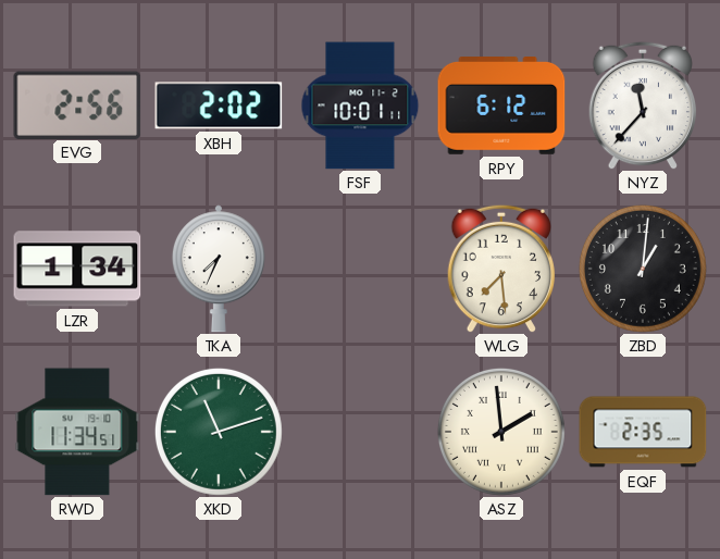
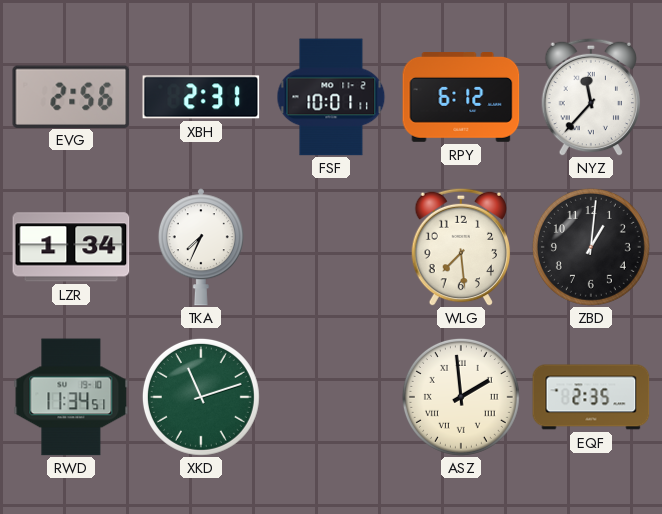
XBH: 2:02 -> 2:31
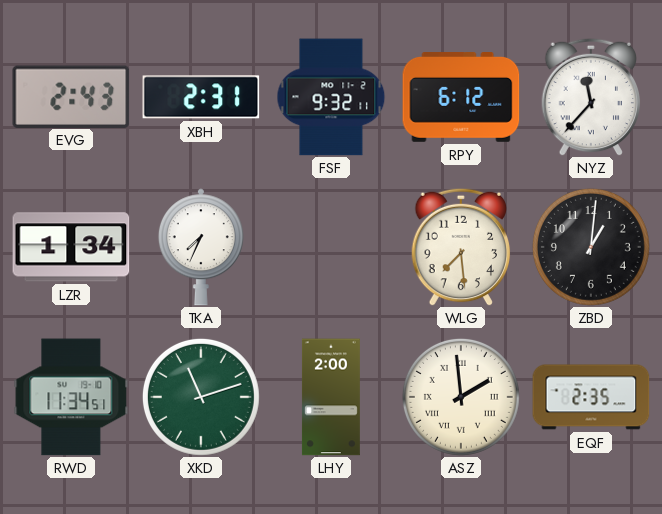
EVG: 2:56 -> 2:43
FSF: 10:01 -> 9:32
LHY: none -> 2:00
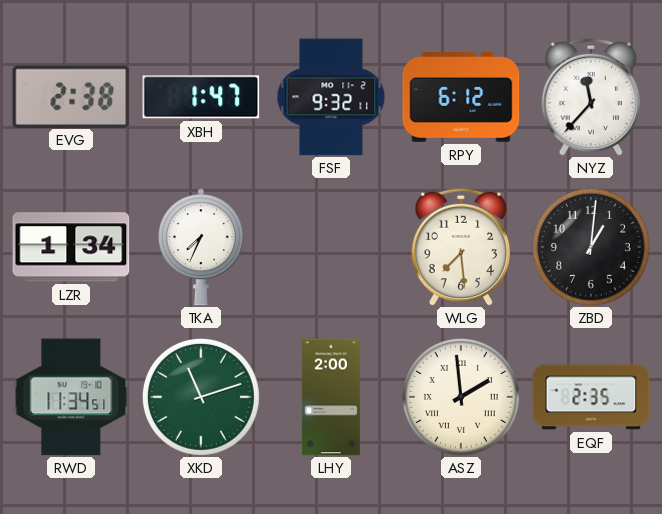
EVG: 2:43 -> 2:38
XBH: 2:31 -> 1:47
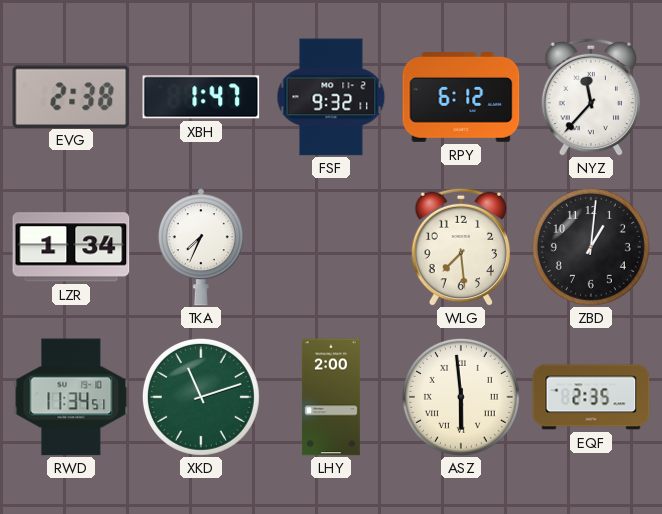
ASZ: 1:59 -> 5:59
